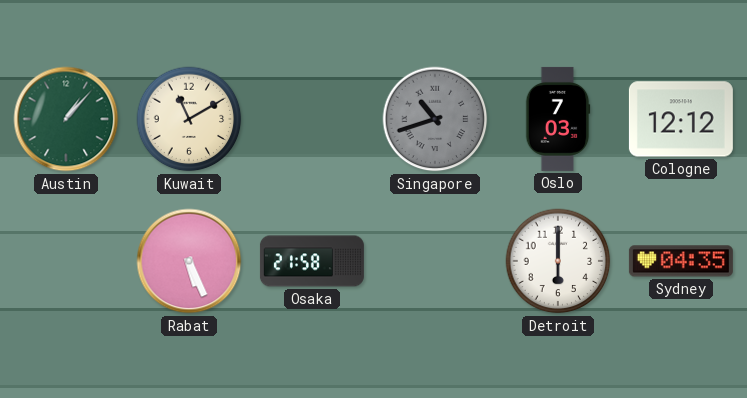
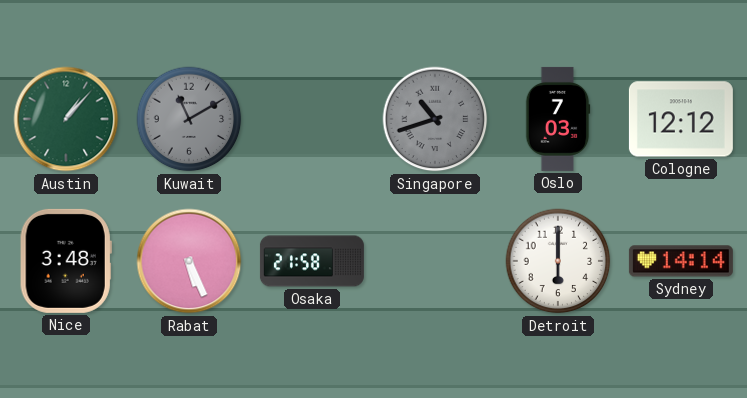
Kuwait dial: cream -> grey
Nice: none -> 3:48
Sydney: 04:35 -> 14:14
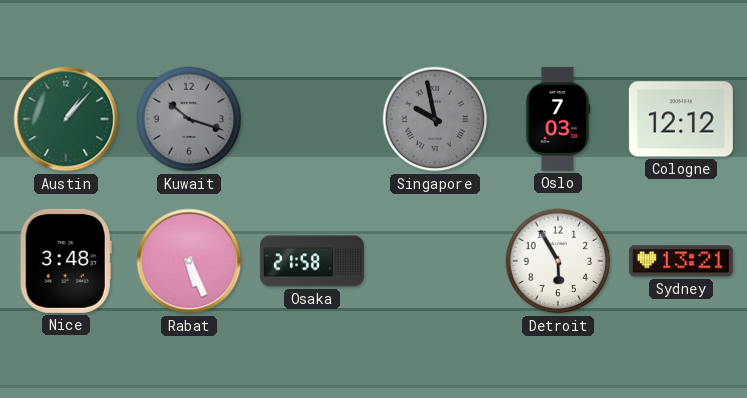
Kuwait: 11:10 -> 10:18
Singapore: 10:42 -> 9:58
Detroit: 6:00 -> 5:55
Sydney: 14:14 -> 13:21
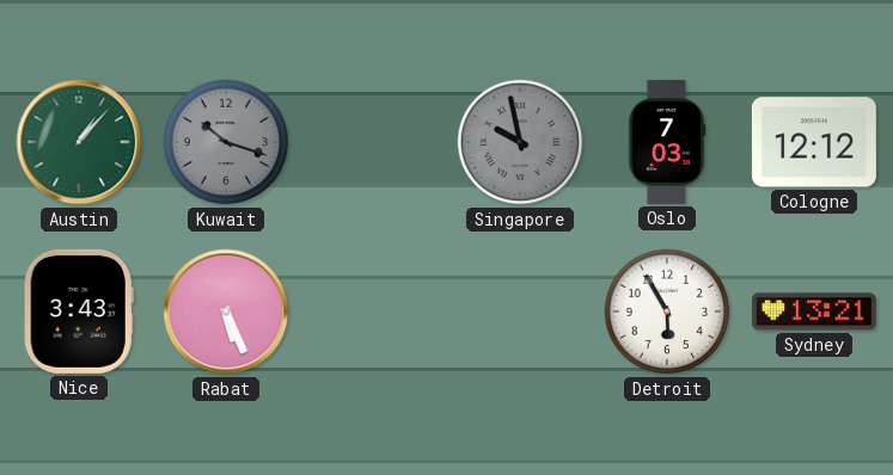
Nice: 3:48 -> 3:43
Osaka: 21:58 -> none
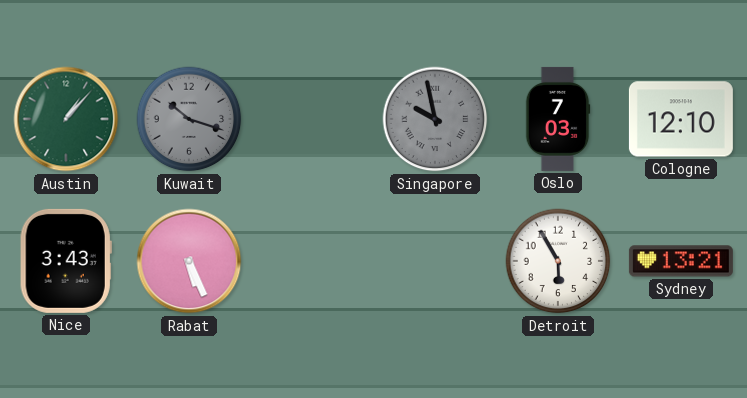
Cologne: 12:12 -> 12:10
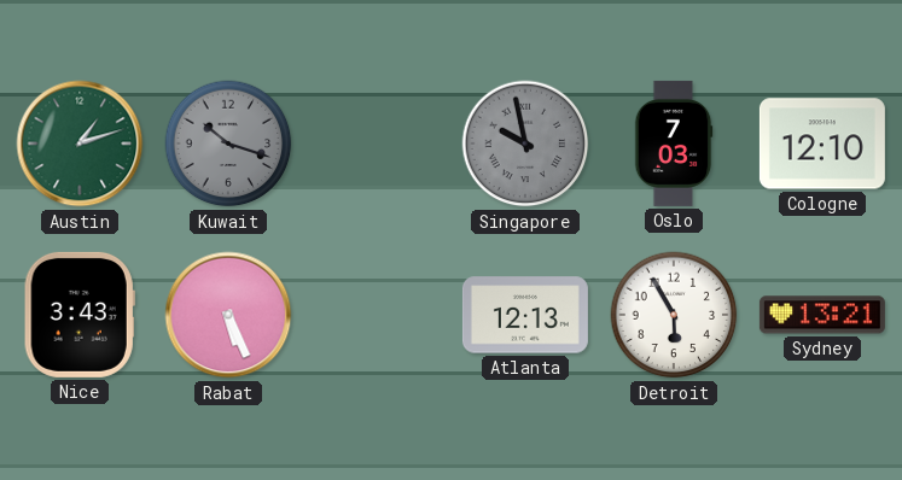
Austin: 1:07 -> 1:12
Atlanta: none -> 12:13
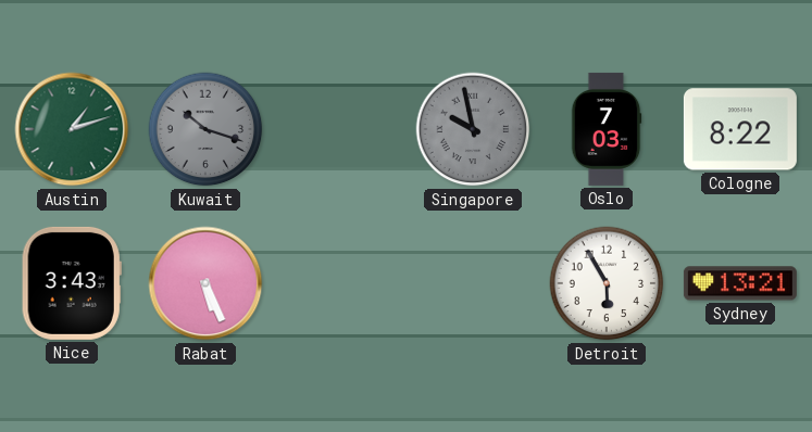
Cologne: 12:10 -> 8:22
Atlanta: 12:13 -> none
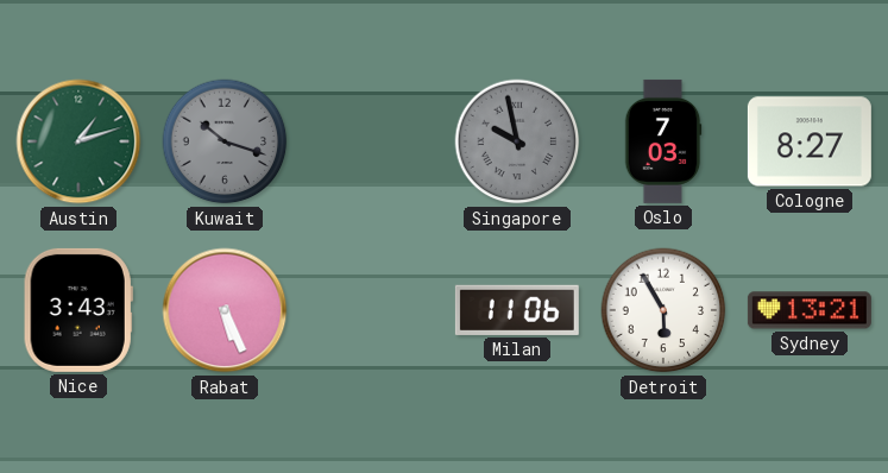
Cologne: 8:22 -> 8:27
Milan: none -> 11:06
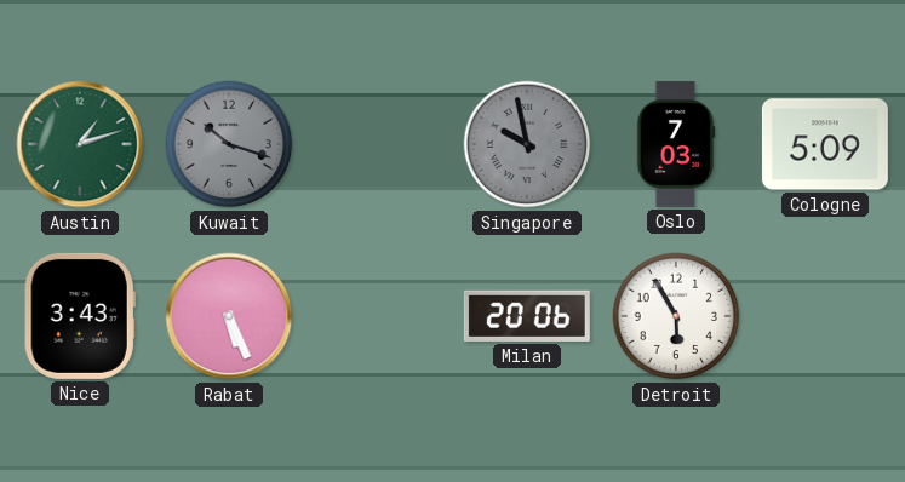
Cologne: 8:27 -> 5:09
Milan: 11:06 -> 20:06
Sydney: 13:21 -> none
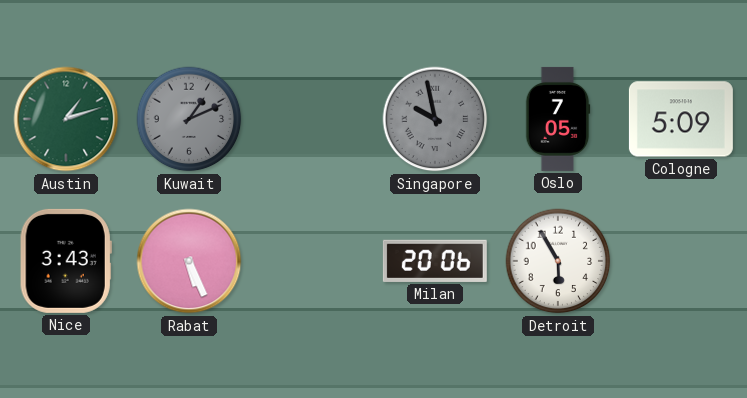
Kuwait: 10:18 -> 1:11
Oslo: 7:03 -> 7:05
